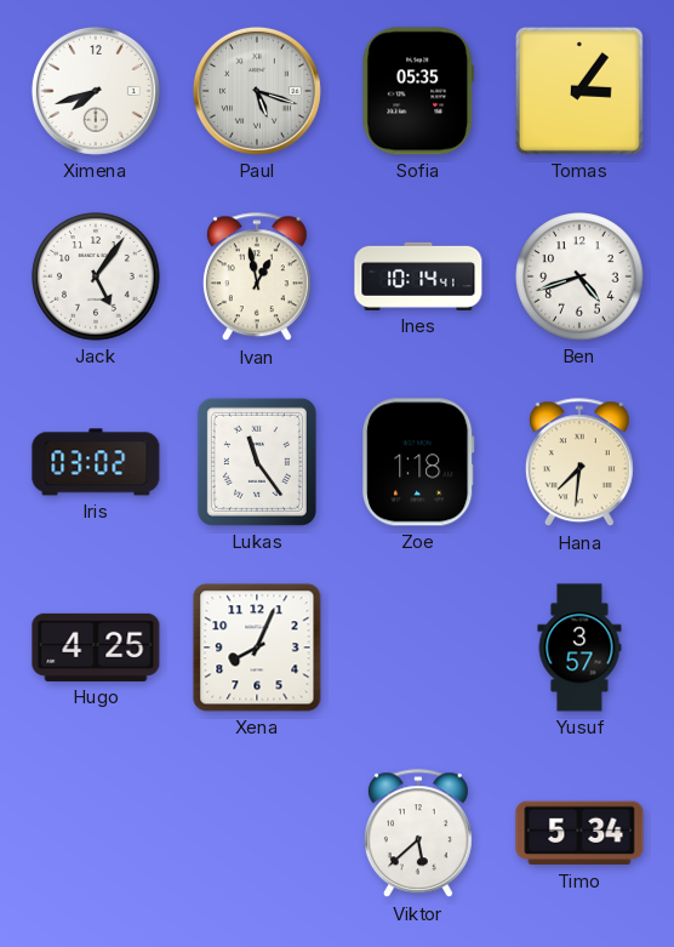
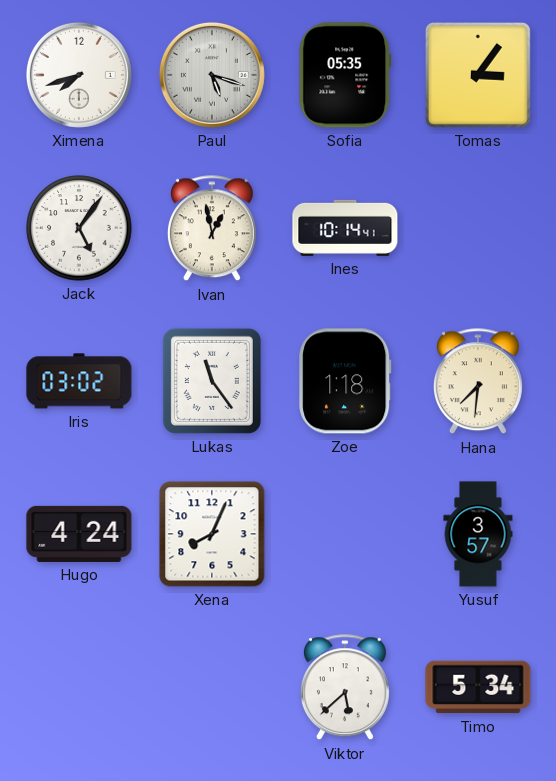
Ben: 4:42 -> none
Hugo: 4:25 -> 4:24
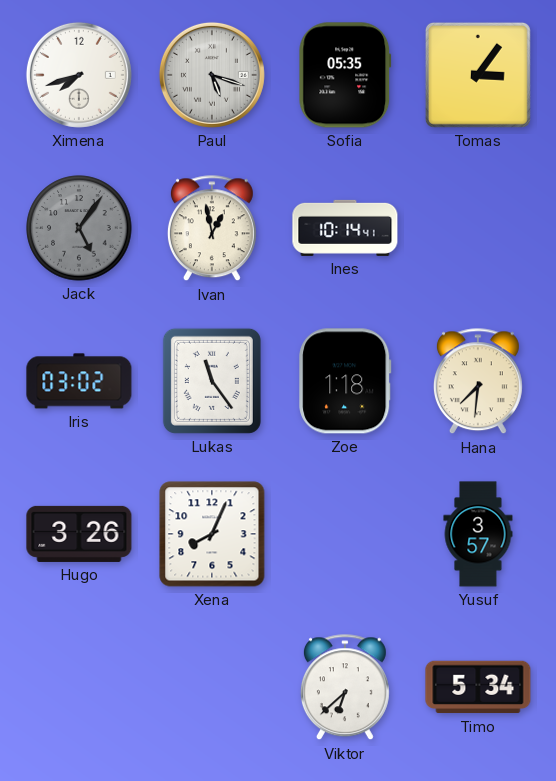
Jack dial: white -> grey
Hugo: 4:24 -> 3:26
Viktor: 5:38 -> 6:38
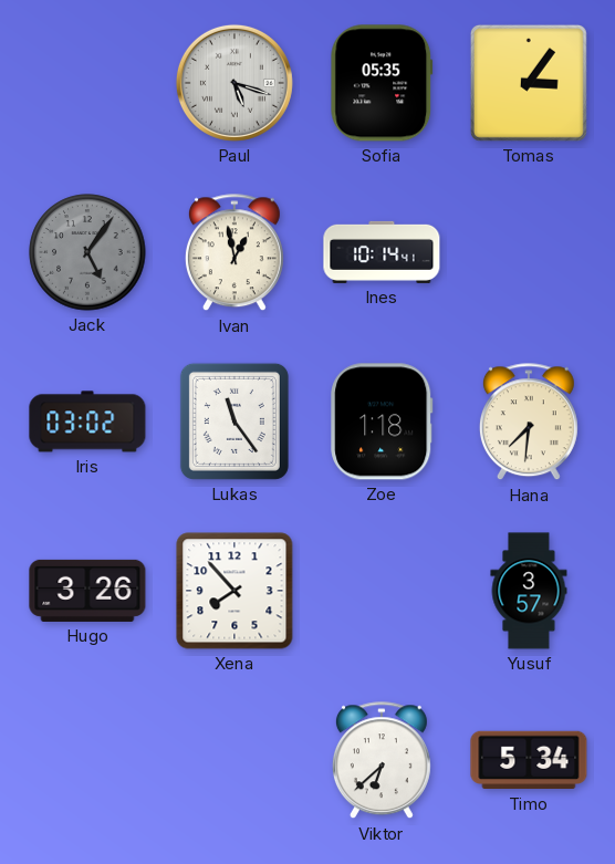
Ximena: 7:42 -> none
Xena: 8:04 -> 7:53
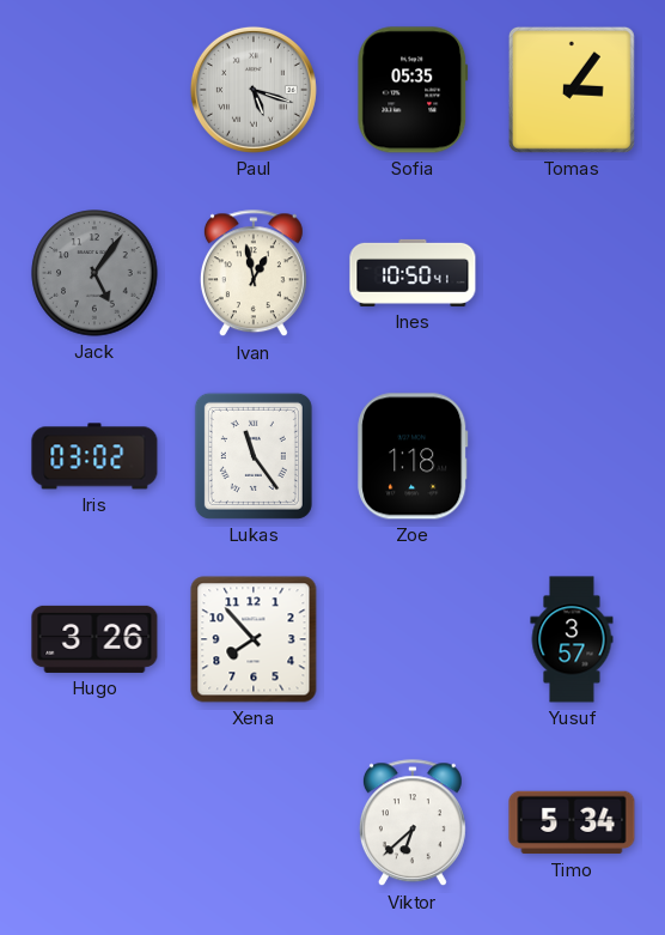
Ines: 10:14 -> 10:50
Hana: 7:31 -> none
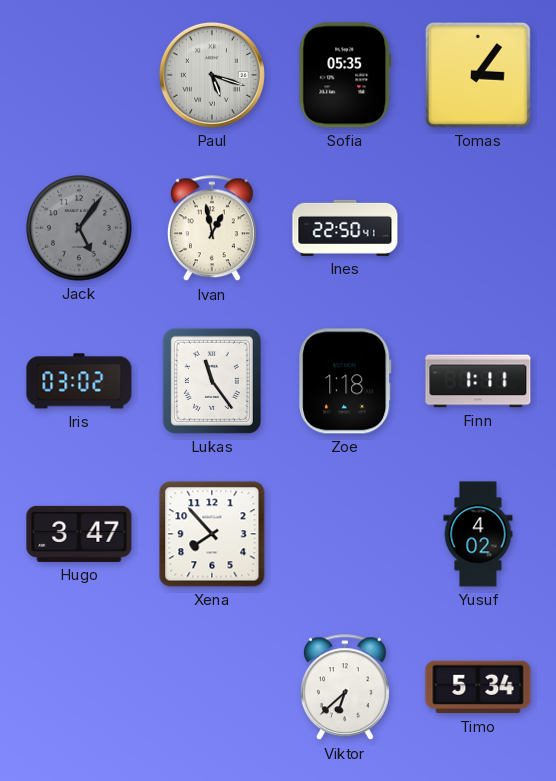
Ines: 10:50 -> 22:50
Finn: none -> 1:11
Hugo: 3:26 -> 3:47
Yusuf: 3:57 -> 4:02
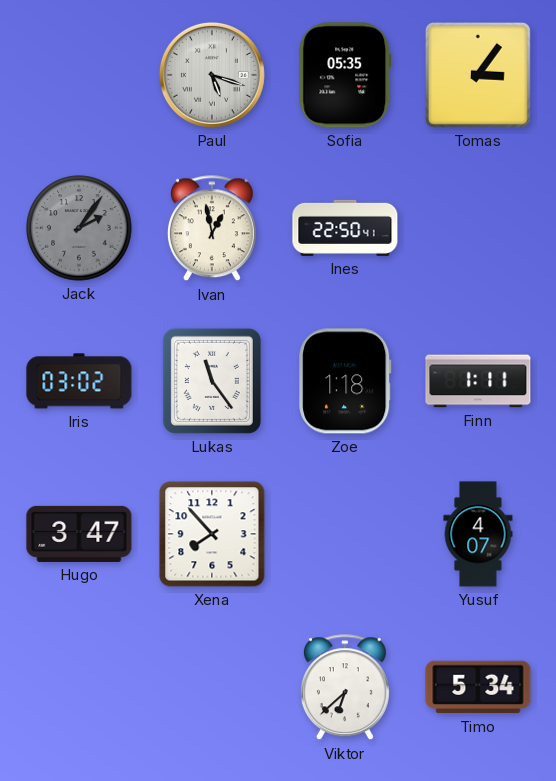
Jack: 5:06 -> 2:06
Yusuf: 4:02 -> 4:07
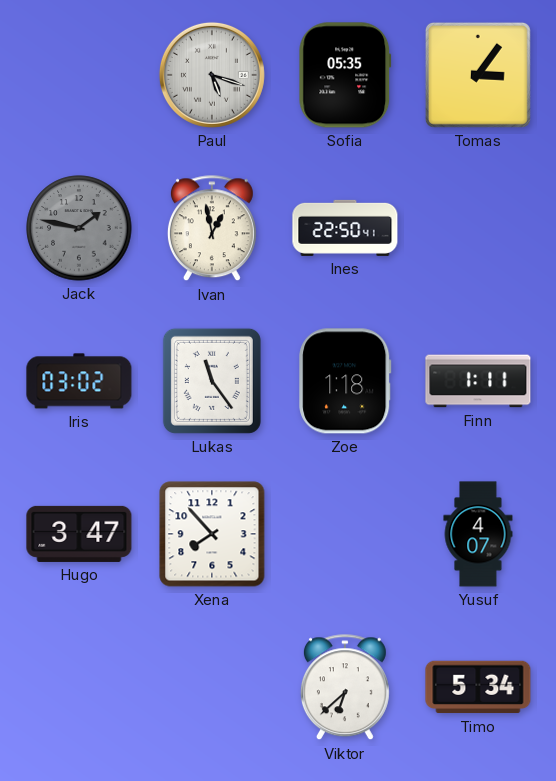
Jack: 2:06 -> 1:47
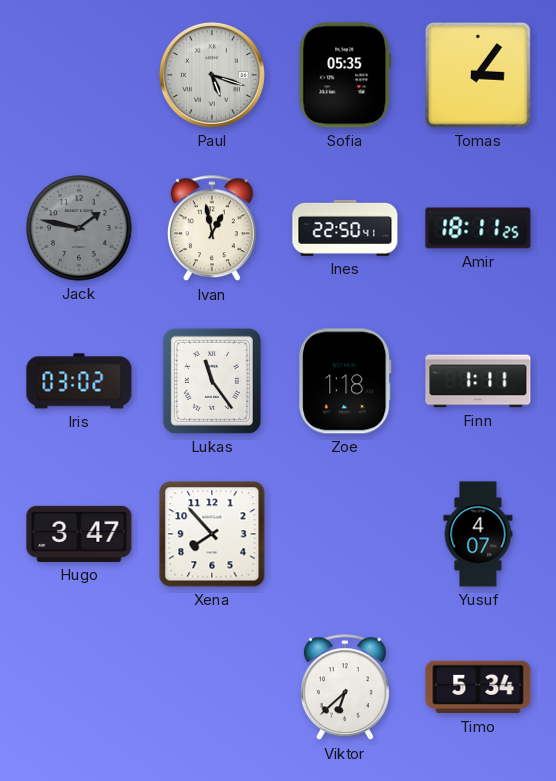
Amir: none -> 18:11
